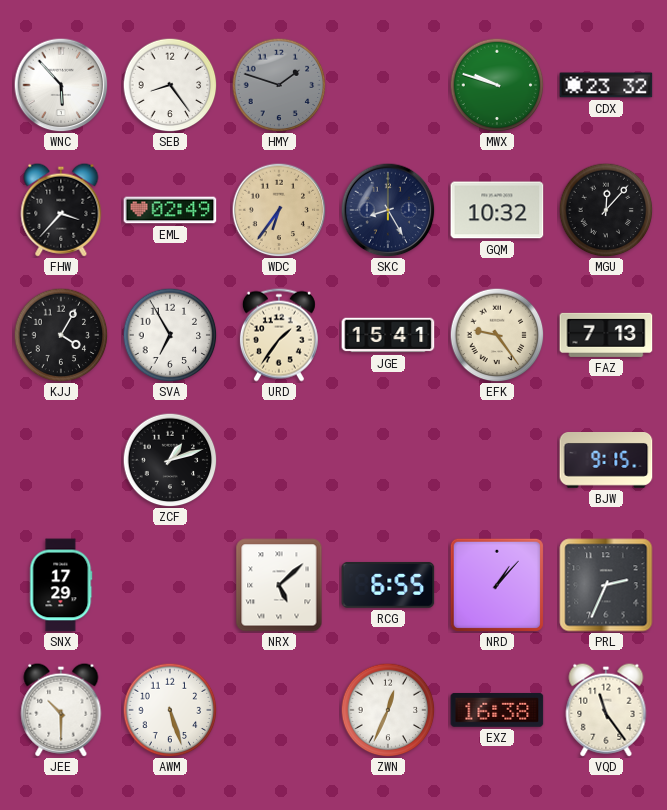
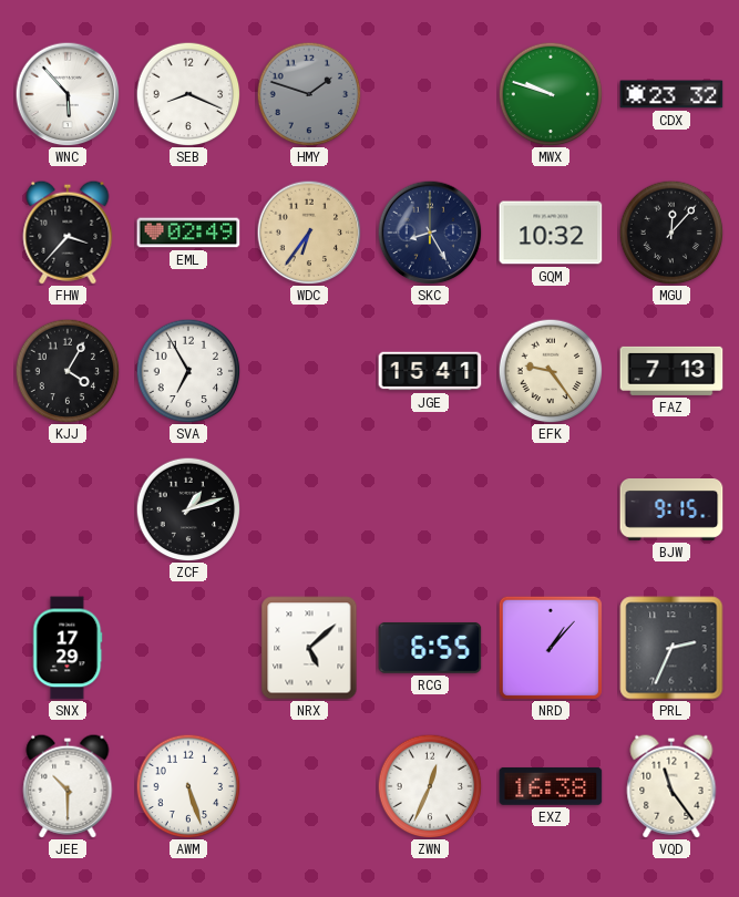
SEB: 8:24 -> 8:19
URD: 1:36 -> none
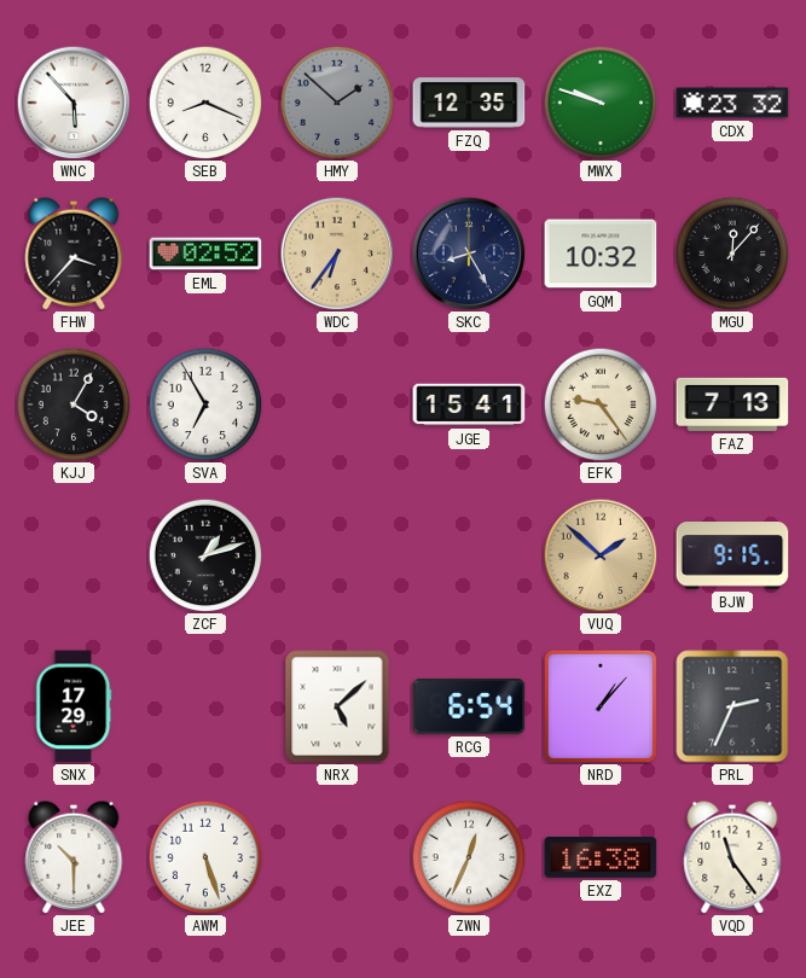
HMY: 1:48 -> 1:52
FZQ: none -> 12:35
EML: 02:49 -> 02:52
VUQ: none -> 1:52
RCG: 6:55 -> 6:54
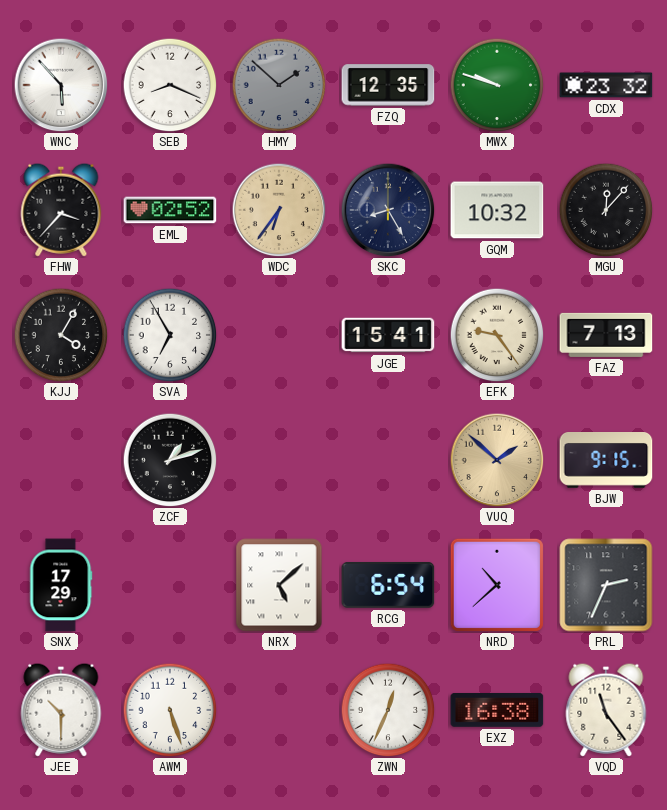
NRD: 1:07 -> 10:38
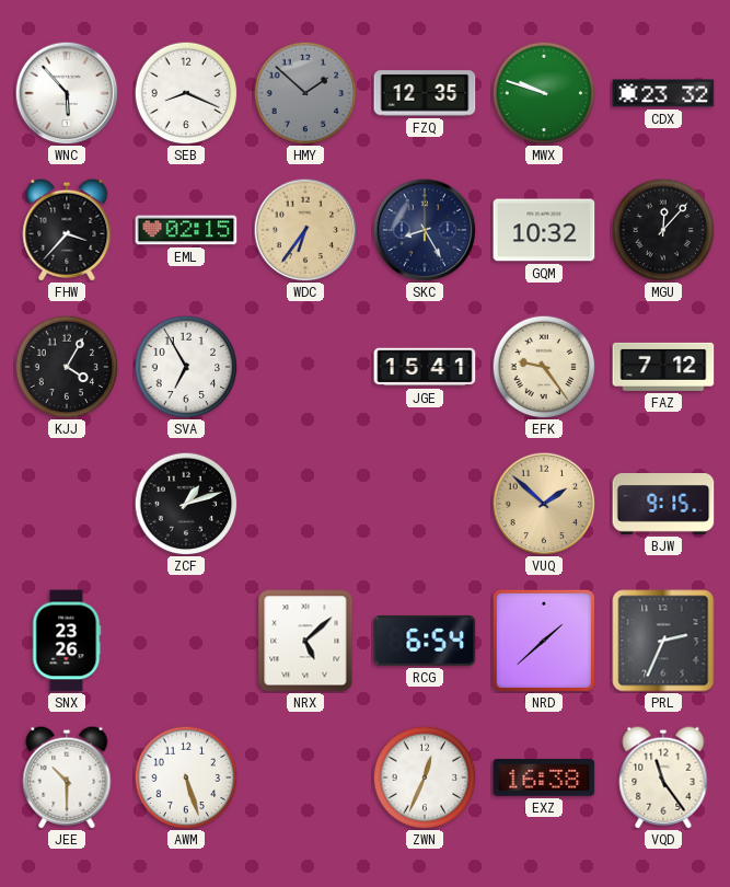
EML: 02:52 -> 02:15
FAZ: 7:13 -> 7:12
SNX: 17:29 -> 23:26
NRD: 10:38 -> 1:38
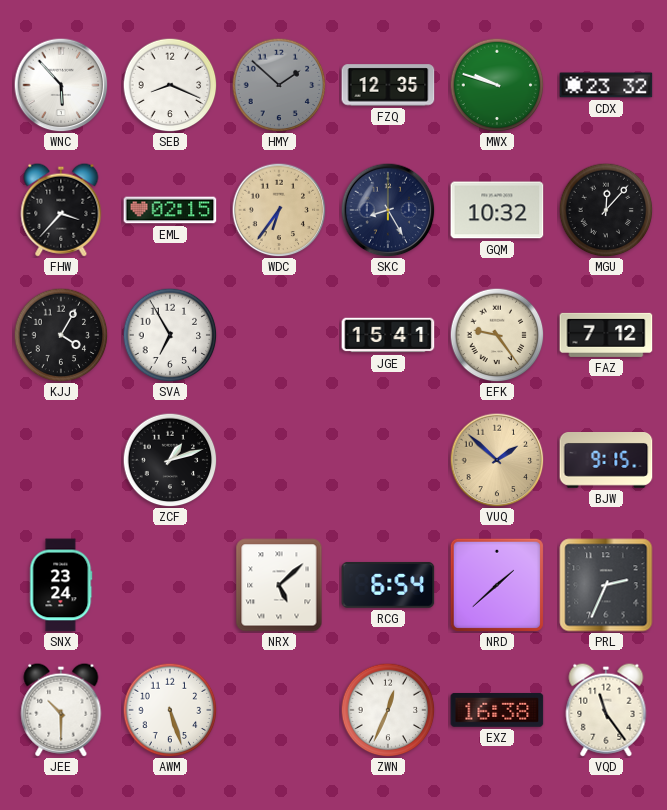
SNX: 23:26 -> 23:24
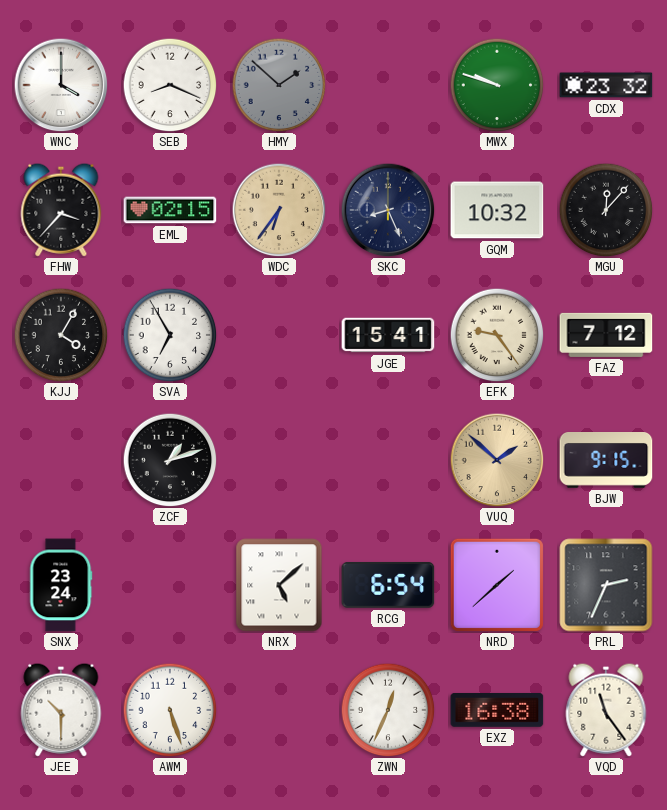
WNC: 5:53 -> 4:00
FZQ: 12:35 -> none
SKC: 8:25 -> 8:26
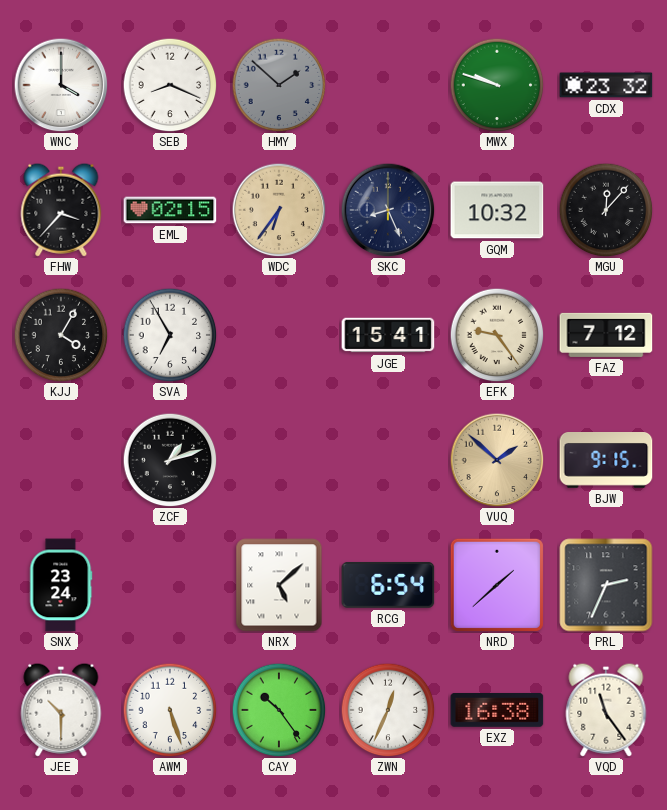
CAY: none -> 10:24
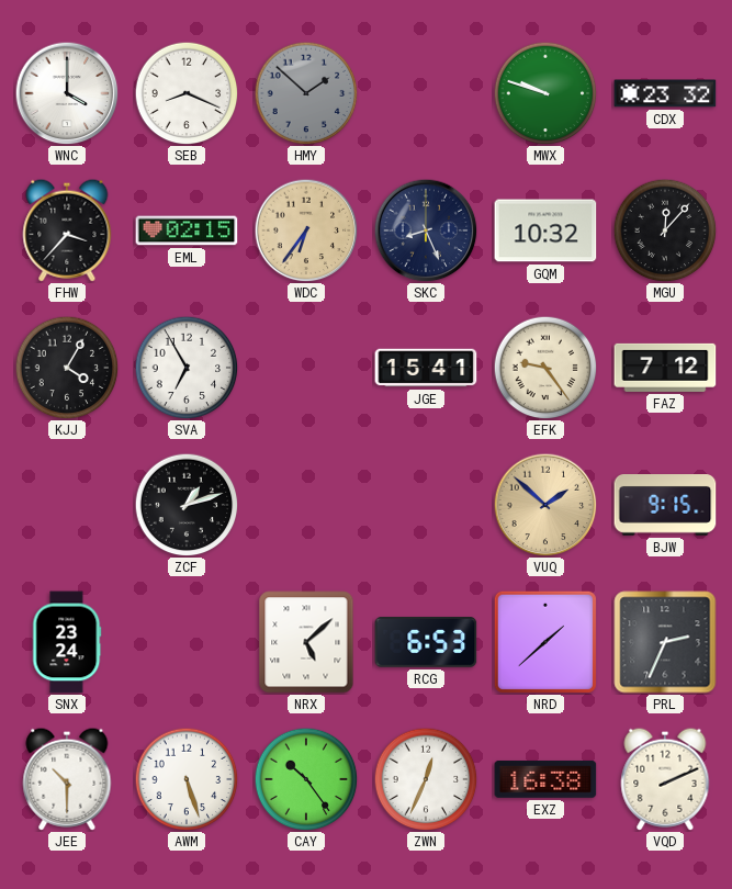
RCG: 6:54 -> 6:53
VQD: 11:24 -> 2:11
